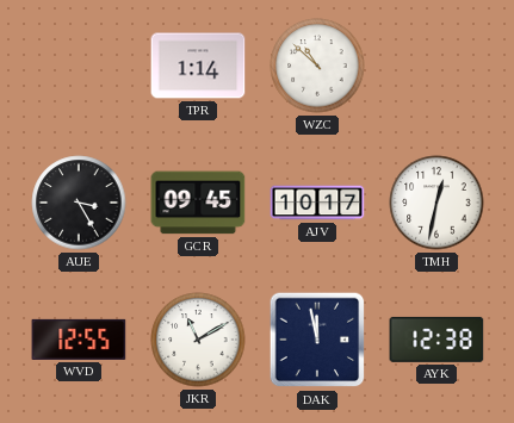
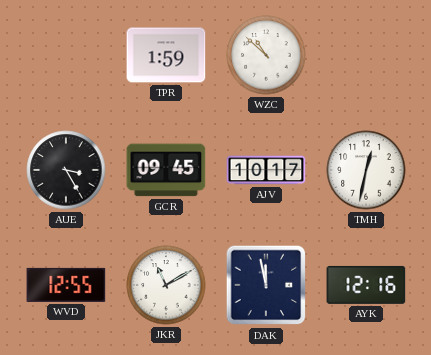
TPR: 1:14 -> 1:59
AYK: 12:38 -> 12:16
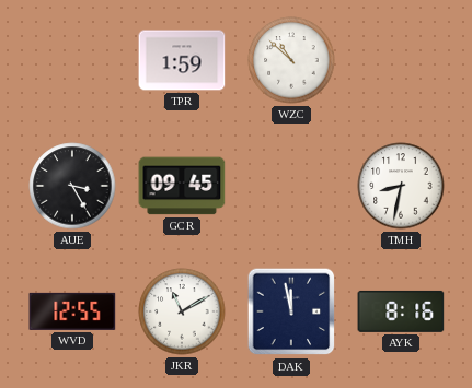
AJV: 10:17 -> none
TMH: 12:32 -> 8:32
AYK: 12:16 -> 8:16
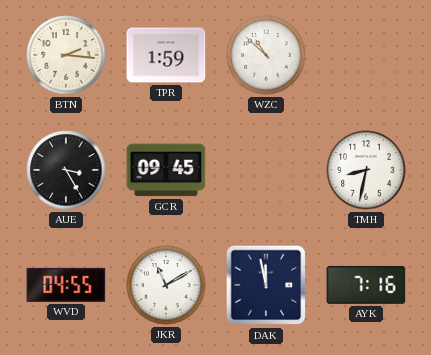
BTN: none -> 2:16
WVD: 12:55 -> 04:55
AYK: 8:16 -> 7:16
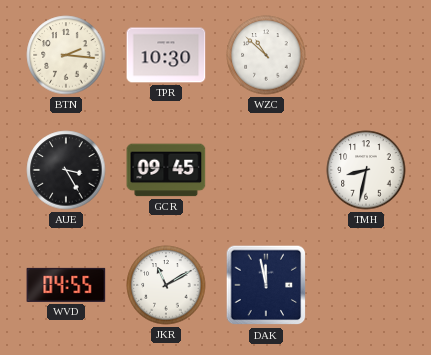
TPR: 1:59 -> 10:30
AYK: 7:16 -> none
